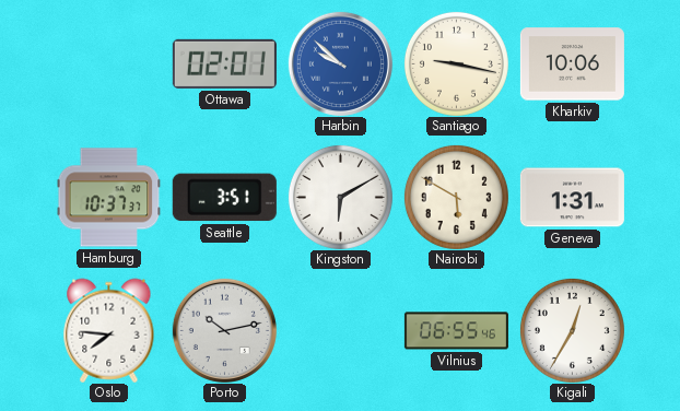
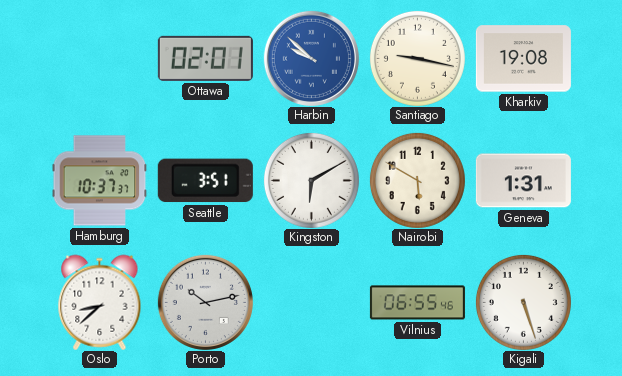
Kharkiv: 10:06 -> 19:08
Oslo: 7:46 -> 8:38
Kigali: 12:35 -> 5:27
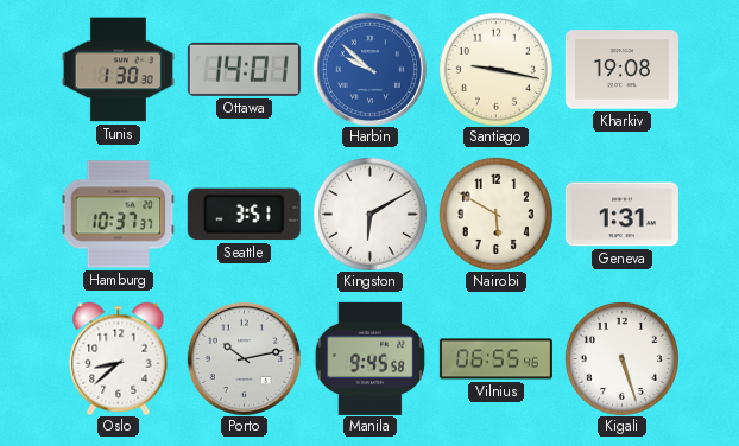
Tunis: none -> 1:30
Ottawa: 02:01 -> 14:01
Manila: none -> 9:45
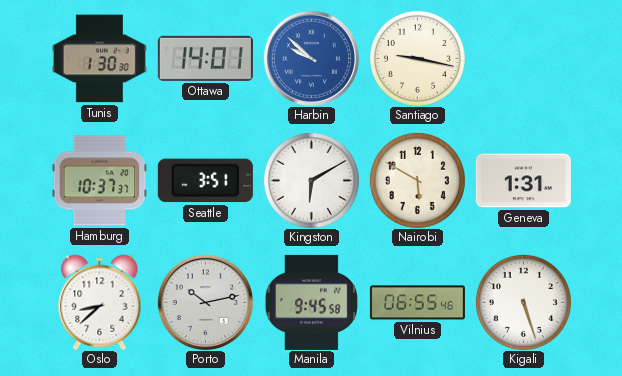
Kharkiv: 19:08 -> none
